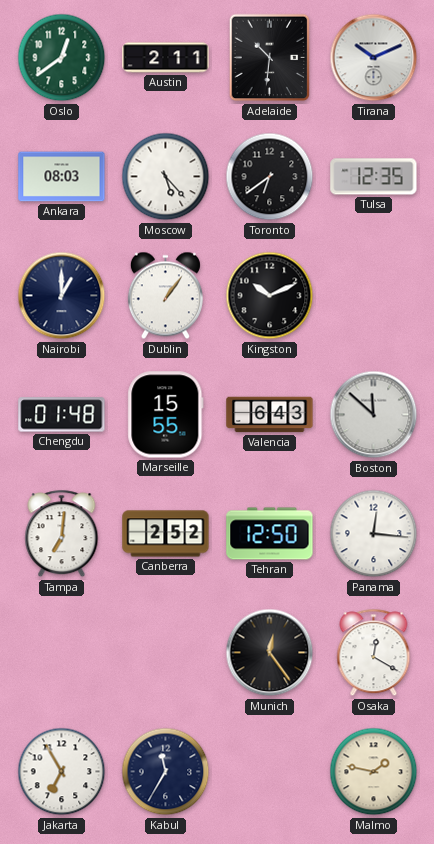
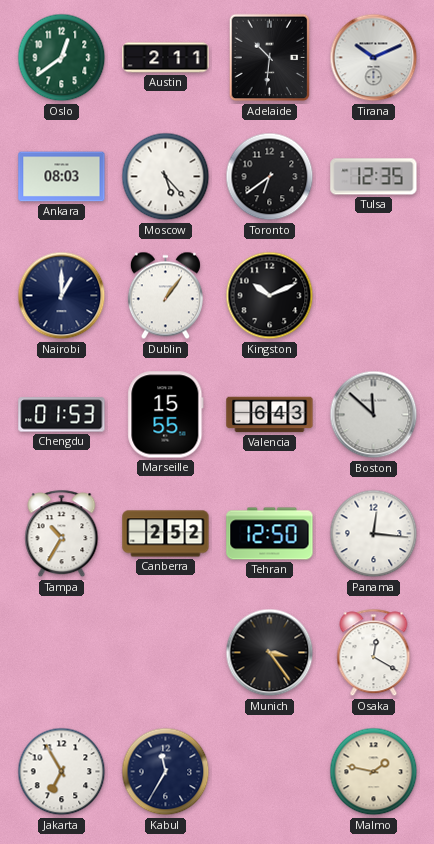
Chengdu: 01:48 -> 01:53
Tampa: 7:01 -> 10:35
Munich: 12:24 -> 3:24
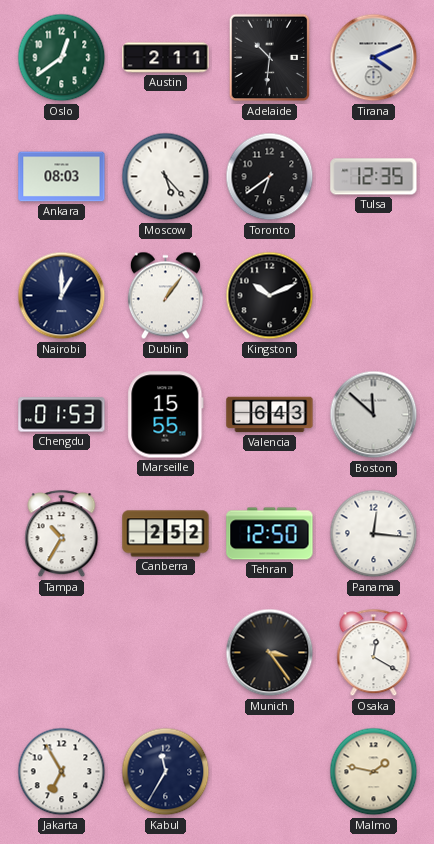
Tirana: 10:11 -> 4:11
